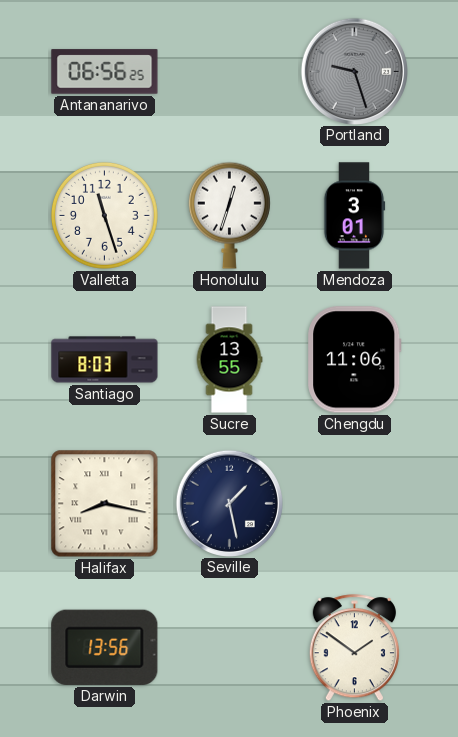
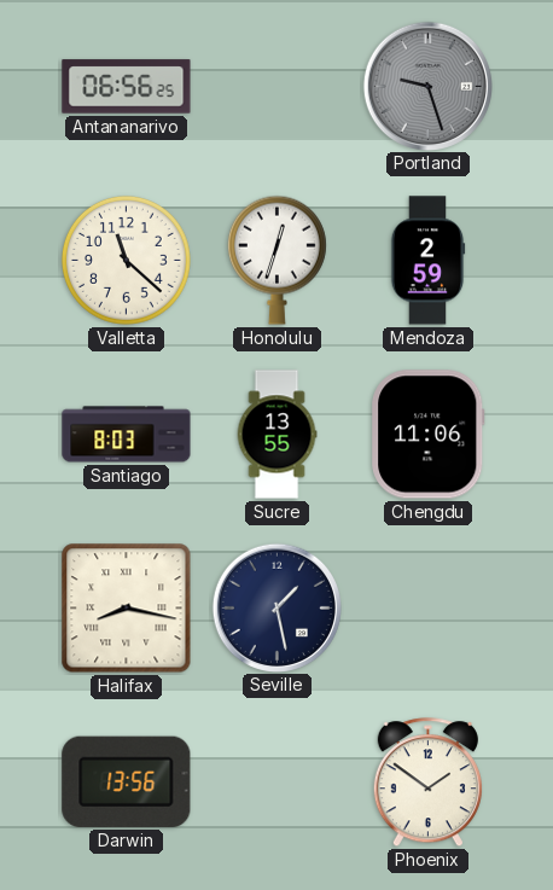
Valletta: 11:27 -> 11:22
Mendoza: 3:01 -> 2:59
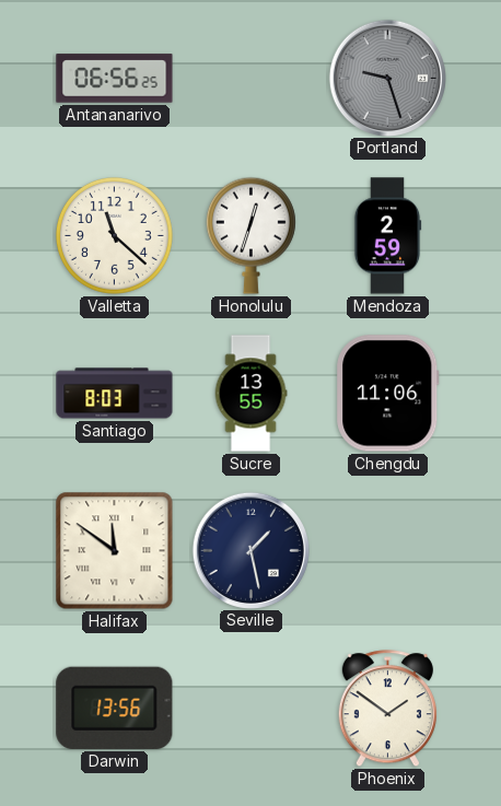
Halifax: 8:17 -> 11:51
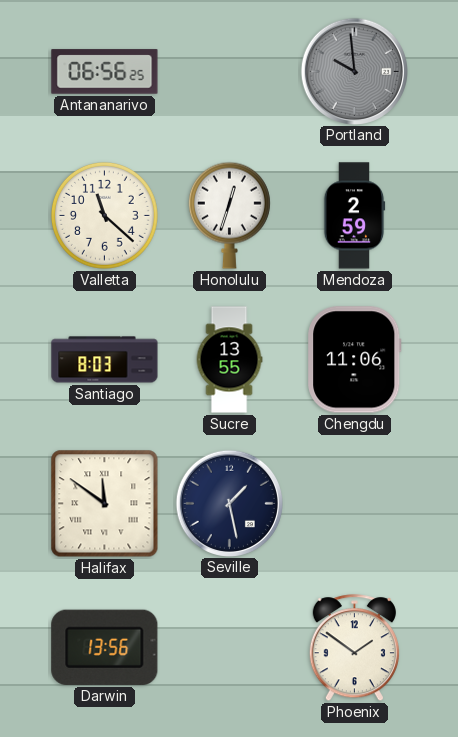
Portland: 9:27 -> 9:59
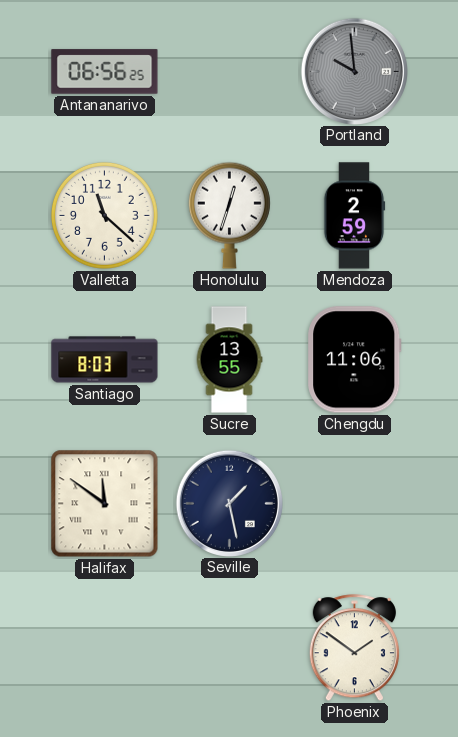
Darwin: 13:56 -> none
